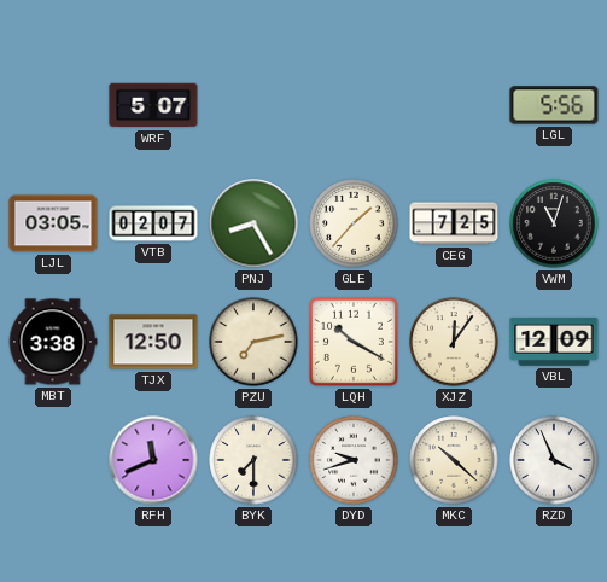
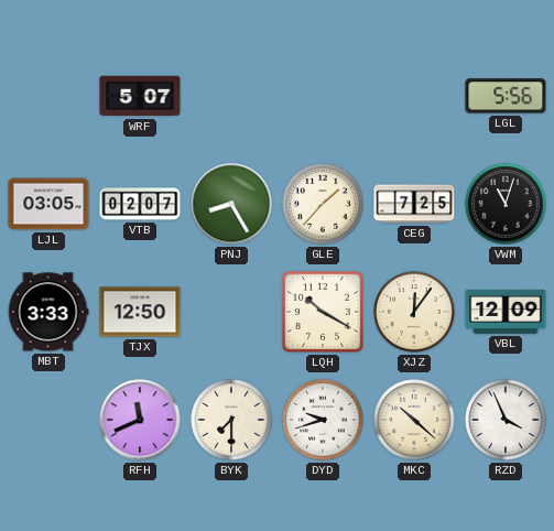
MBT: 3:38 -> 3:33
PZU: 7:13 -> none
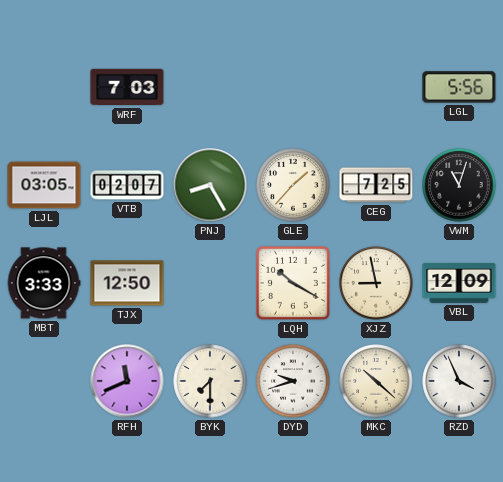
WRF: 5:07 -> 7:03
XJZ: 12:06 -> 8:58
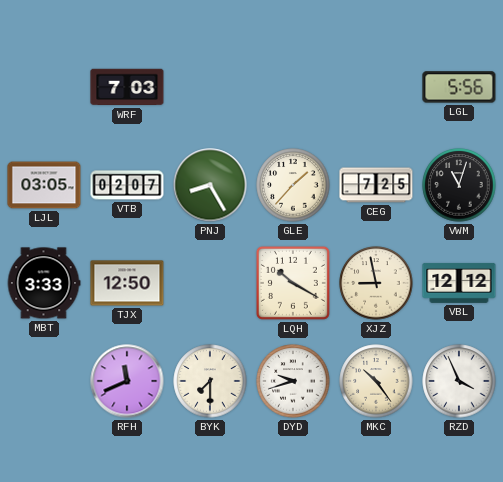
VBL: 12:09 -> 12:12
MKC: 10:22 -> 10:24
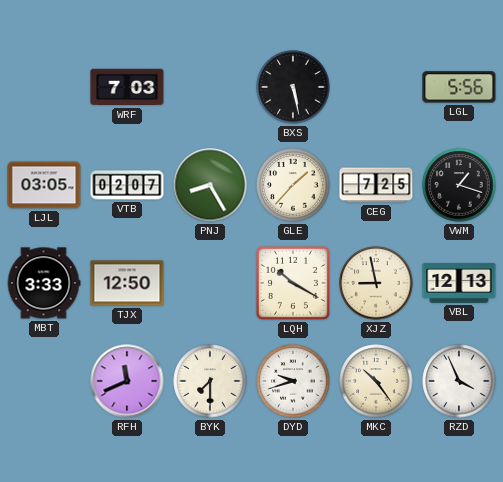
BXS: none -> 5:28
VWM: 11:03 -> 1:18
VBL: 12:12 -> 12:13
